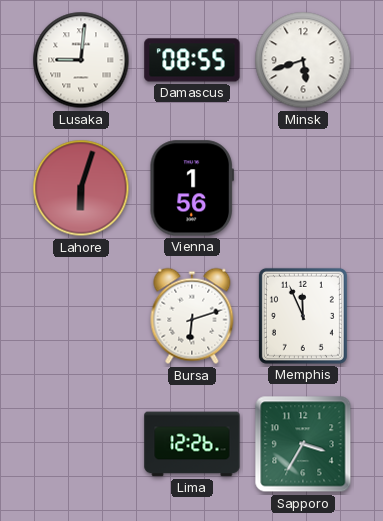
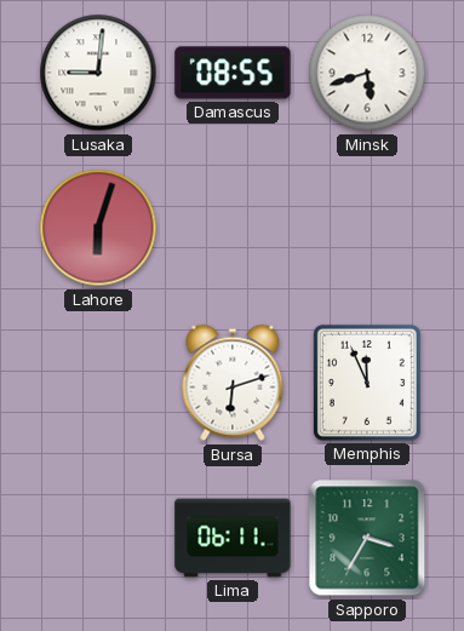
Vienna: 1:56 -> none
Lima: 12:26 -> 06:11
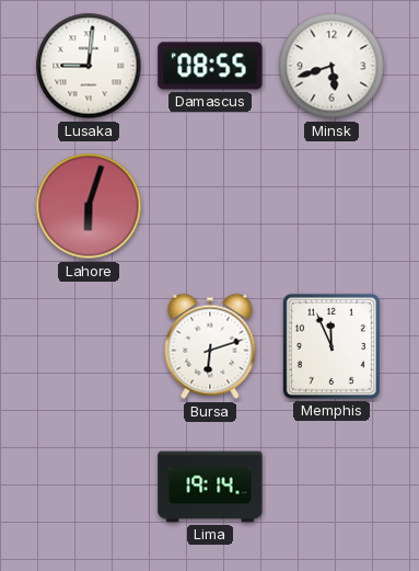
Lima: 06:11 -> 19:14
Sapporo: 3:35 -> none
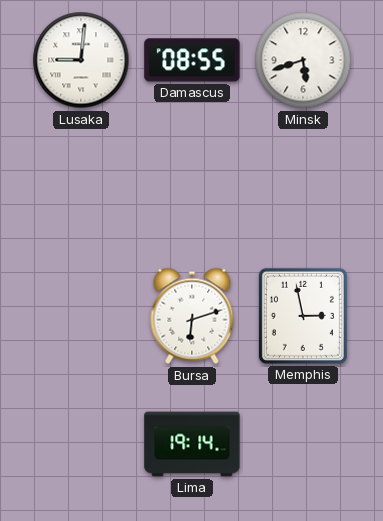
Lahore: 6:03 -> none
Memphis: 11:56 -> 2:58
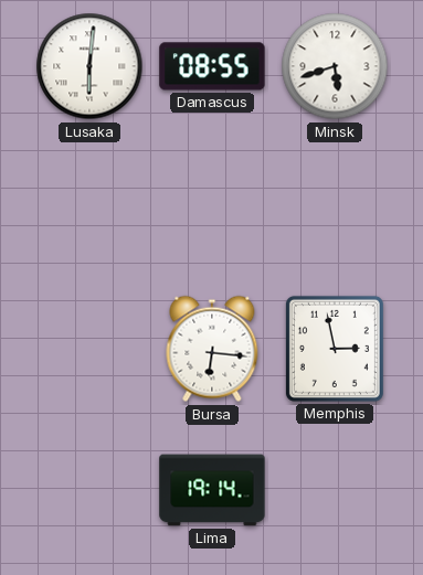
Lusaka: 9:01 -> 6:01
Bursa: 6:12 -> 6:16
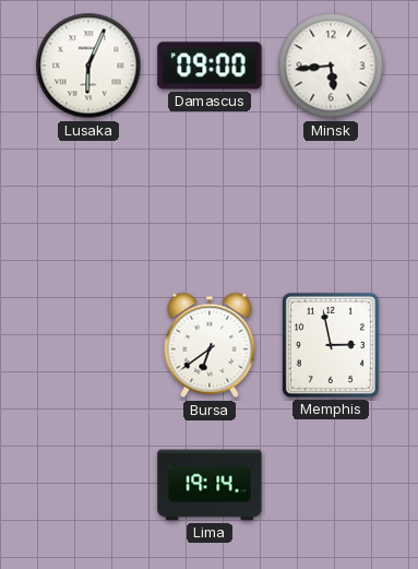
Lusaka: 6:01 -> 6:04
Damascus: 08:55 -> 09:00
Minsk: 5:42 -> 5:44
Bursa: 6:16 -> 6:39
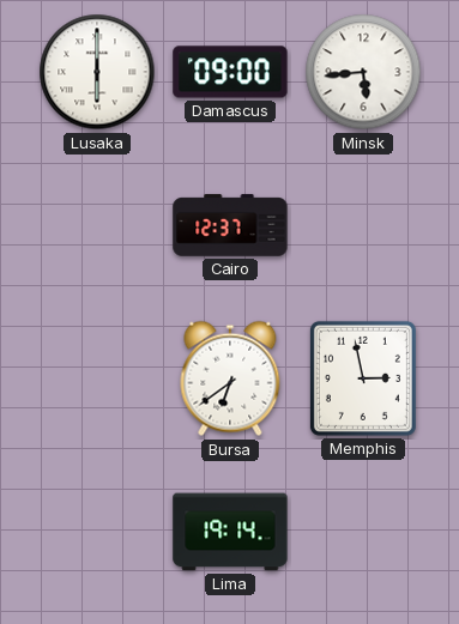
Lusaka: 6:04 -> 6:00
Cairo: none -> 12:37
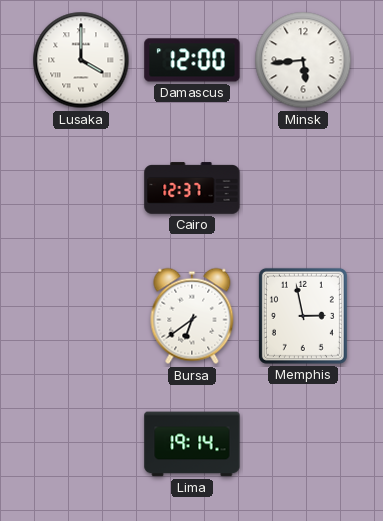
Lusaka: 6:00 -> 4:00
Damascus: 09:00 -> 12:00
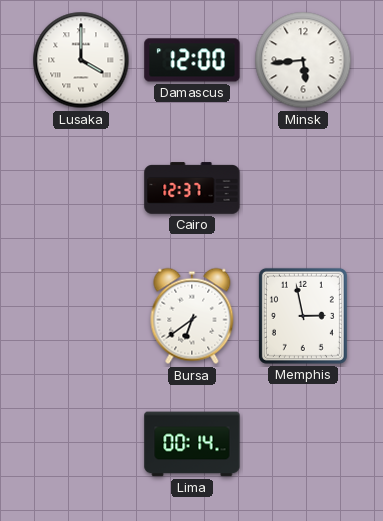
Lima: 19:14 -> 00:14
